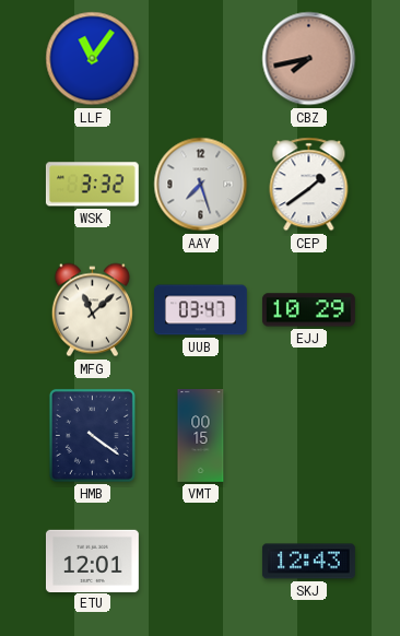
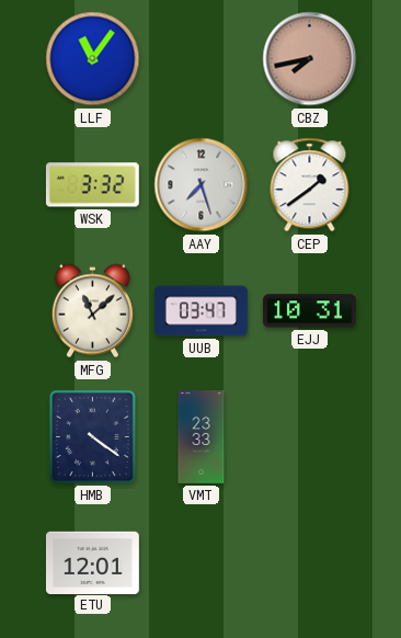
EJJ: 10:29 -> 10:31
VMT: 00:15 -> 23:33
SKJ: 12:43 -> none
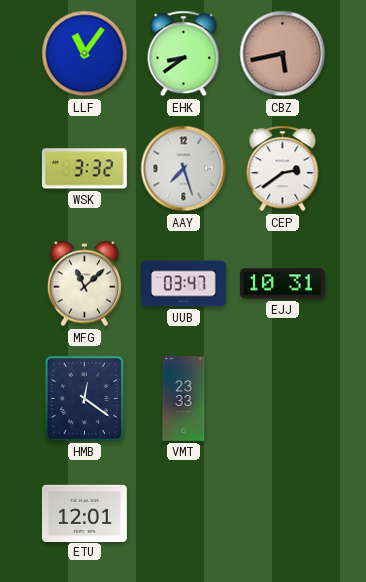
EHK: none -> 8:39
CBZ: 7:43 -> 5:43
CEP: 1:39 -> 2:39
HMB: 4:21 -> 12:21
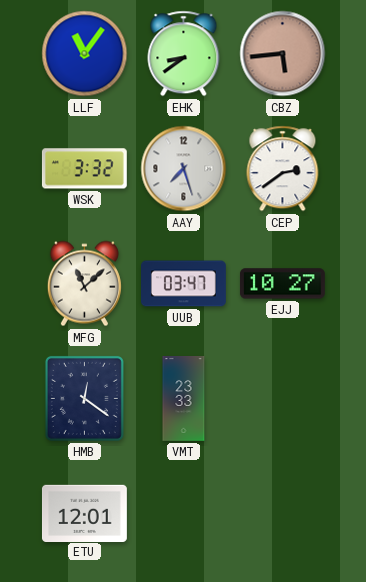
CBZ: 5:43 -> 5:44
EJJ: 10:31 -> 10:27
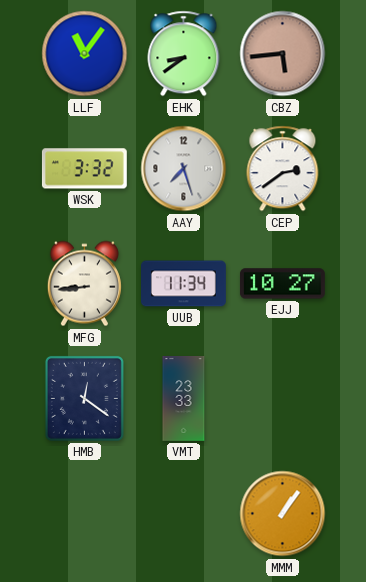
MFG: 11:08 -> 8:44
UUB: 03:47 -> 11:34
ETU: 12:01 -> none
MMM: none -> 1:06
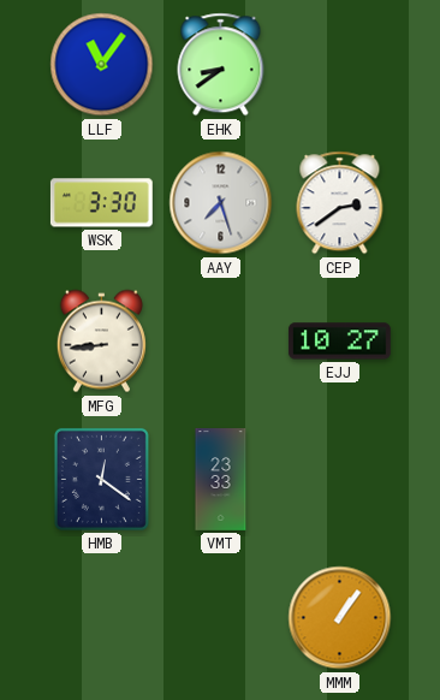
CBZ: 5:44 -> none
WSK: 3:32 -> 3:30
UUB: 11:34 -> none
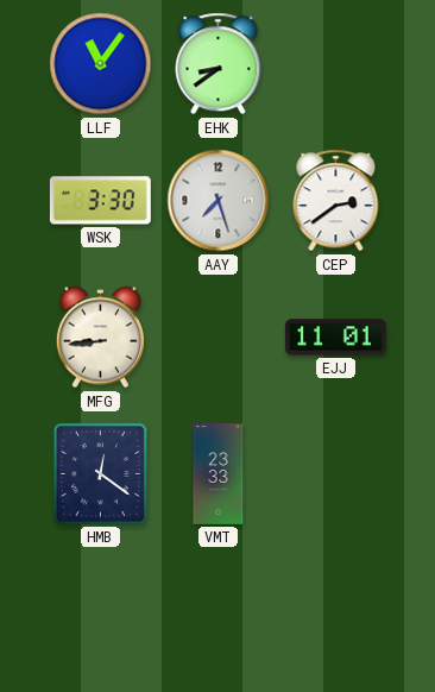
EJJ: 10:27 -> 11:01
MMM: 1:06 -> none
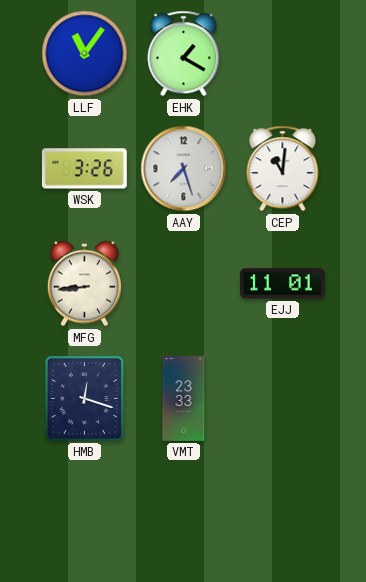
EHK: 8:39 -> 1:20
WSK: 3:30 -> 3:26
CEP: 2:39 -> 11:01
HMB: 12:21 -> 12:18
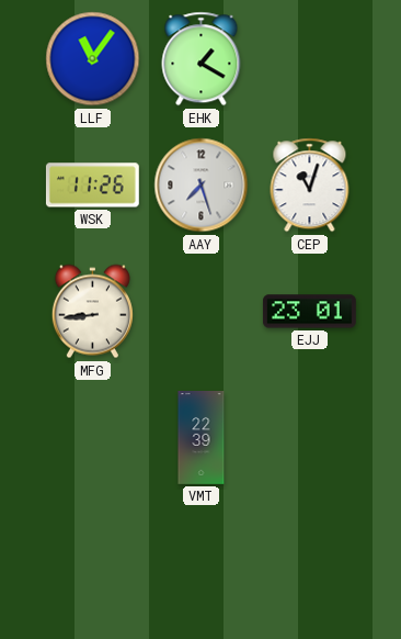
WSK: 3:26 -> 11:26
CEP: 11:01 -> 11:03
EJJ: 11:01 -> 23:01
HMB: 12:18 -> none
VMT: 23:33 -> 22:39
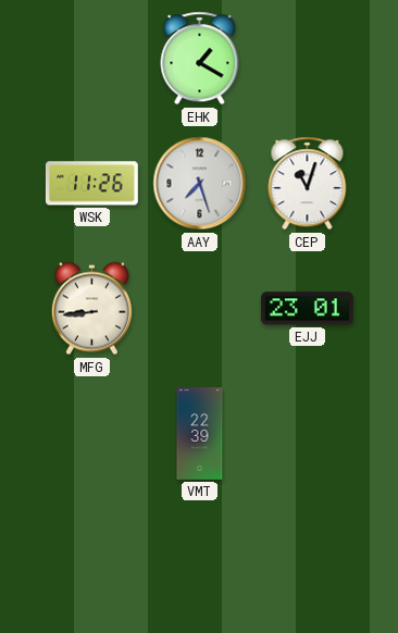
LLF: 11:06 -> none
